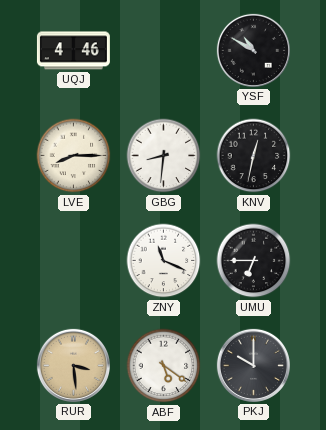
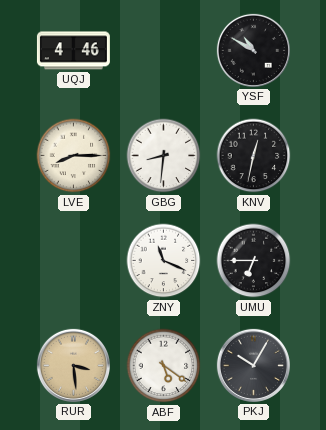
PKJ: 10:00 -> 10:05
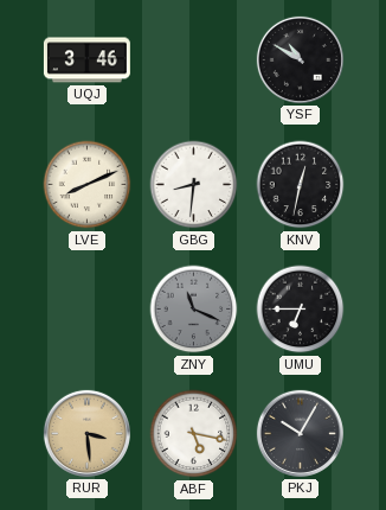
UQJ: 4:46 -> 3:46
LVE: 8:15 -> 8:11
ZNY dial: white -> grey
ABF: 5:21 -> 5:17
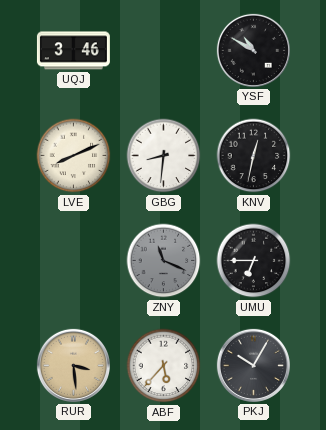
ABF: 5:17 -> 5:37
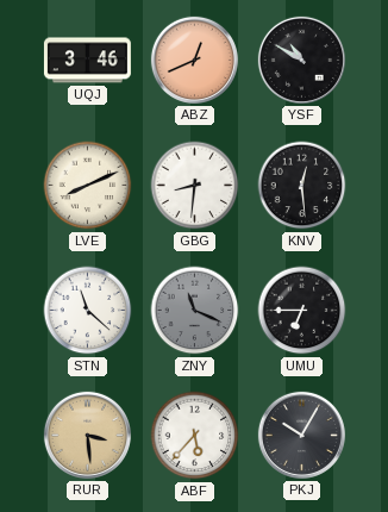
ABZ: none -> 12:41
KNV: 12:32 -> 12:29
STN: none -> 11:22
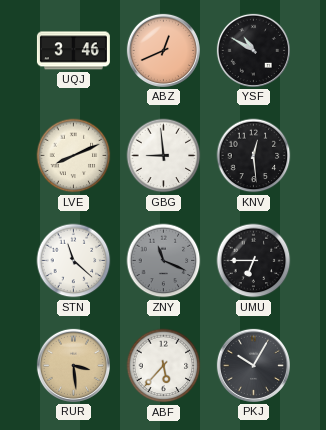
GBG: 8:31 -> 8:59
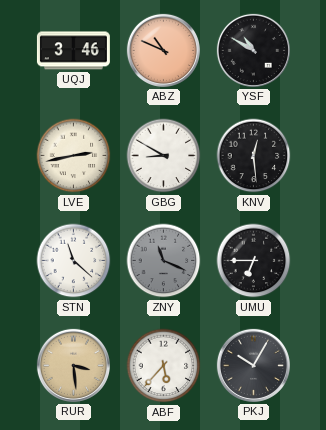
ABZ: 12:41 -> 10:49
LVE: 8:11 -> 2:43
GBG: 8:59 -> 8:50
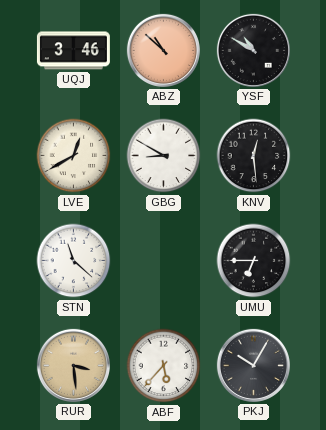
ABZ: 10:49 -> 10:52
LVE: 2:43 -> 12:40
ZNY: 11:19 -> none
